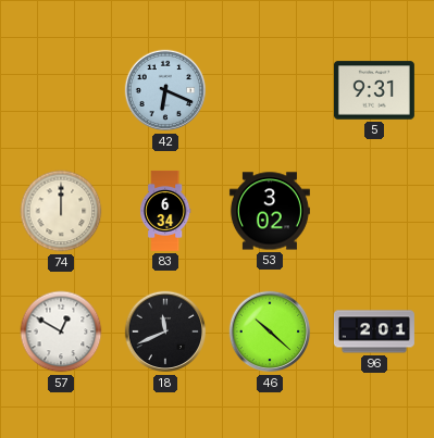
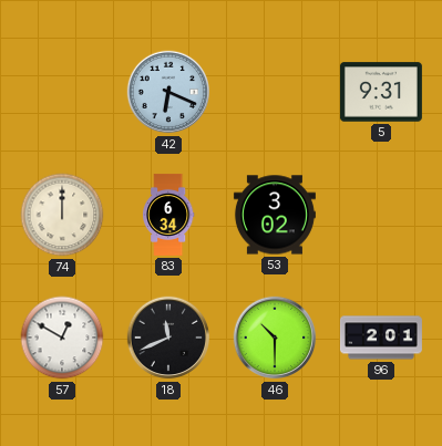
46: 10:22 -> 10:30
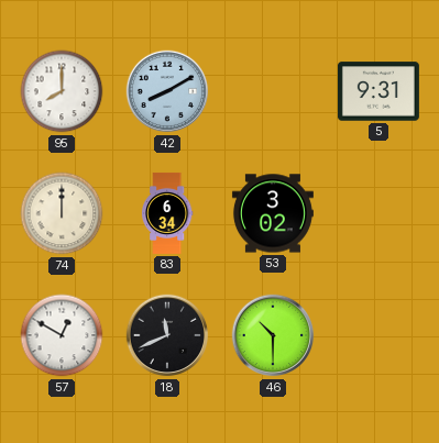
95: none -> 8:00
42: 6:19 -> 8:10
96: 2:01 -> none
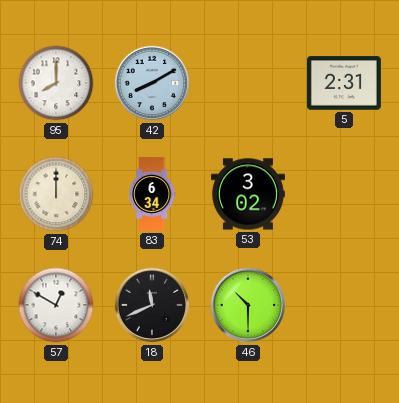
5: 9:31 -> 2:31
